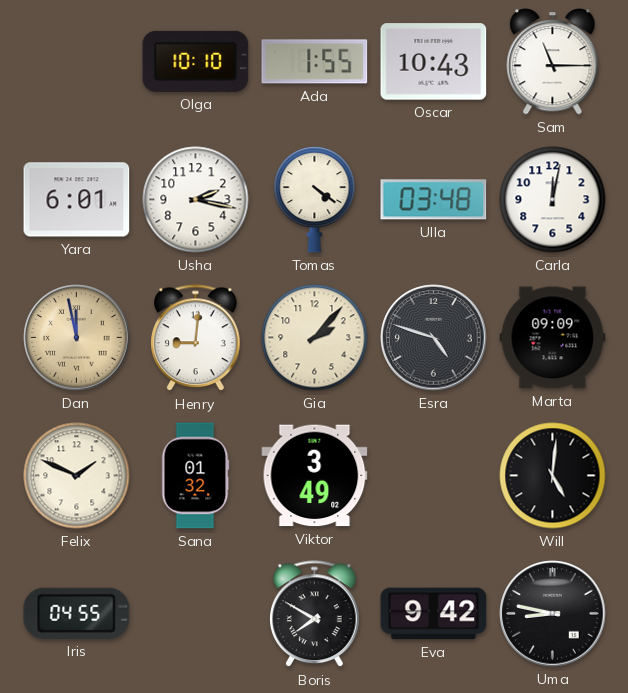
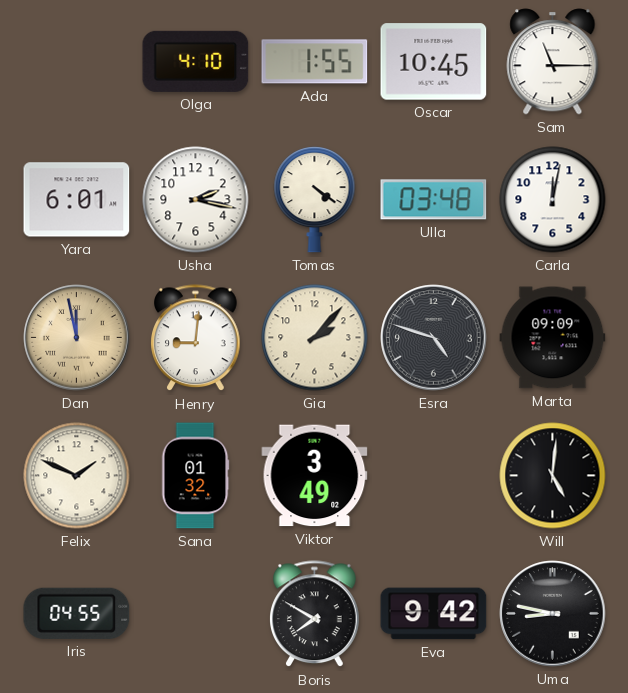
Olga: 10:10 -> 4:10
Oscar: 10:43 -> 10:45
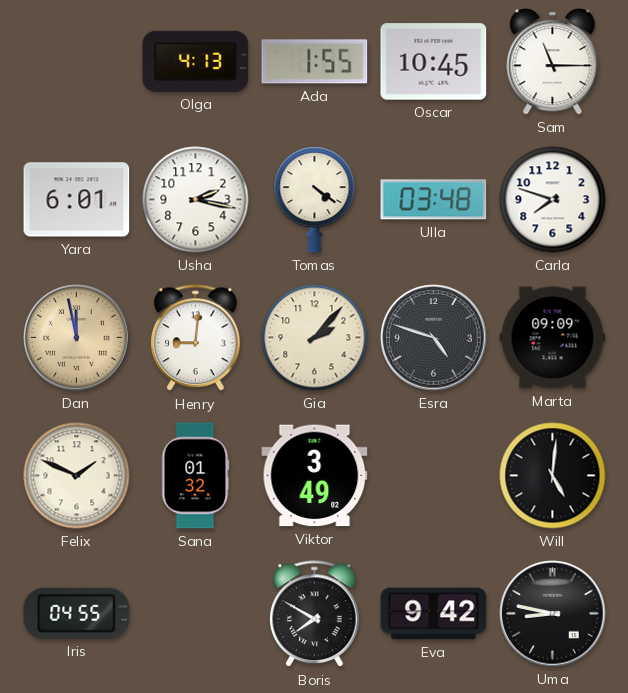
Olga: 4:10 -> 4:13
Carla: 12:02 -> 7:48
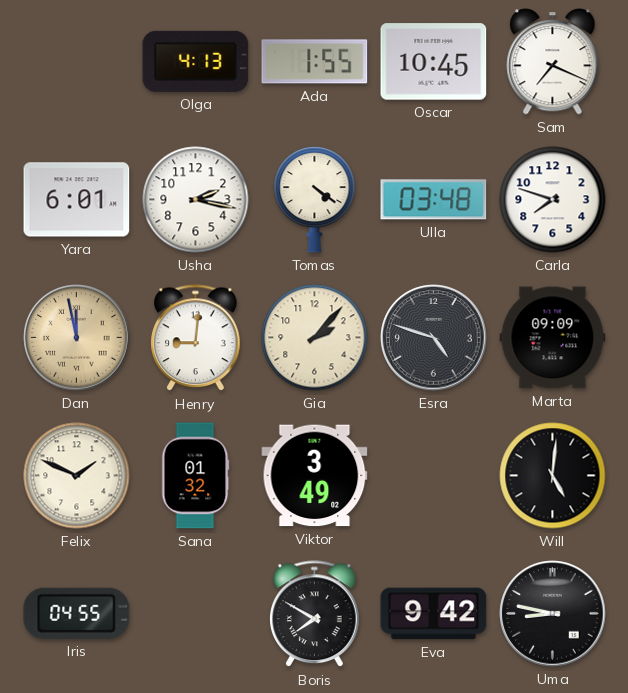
Sam: 11:15 -> 7:19
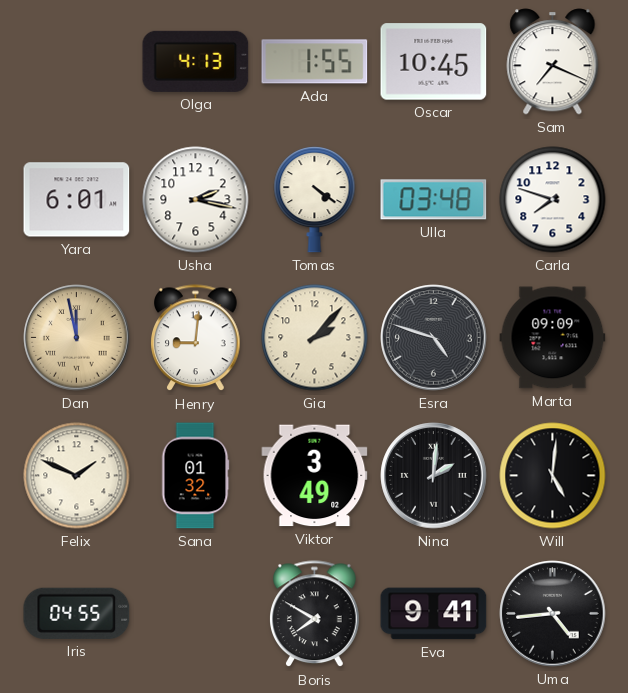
Nina: none -> 2:01
Eva: 9:42 -> 9:41
Uma: 8:47 -> 4:44
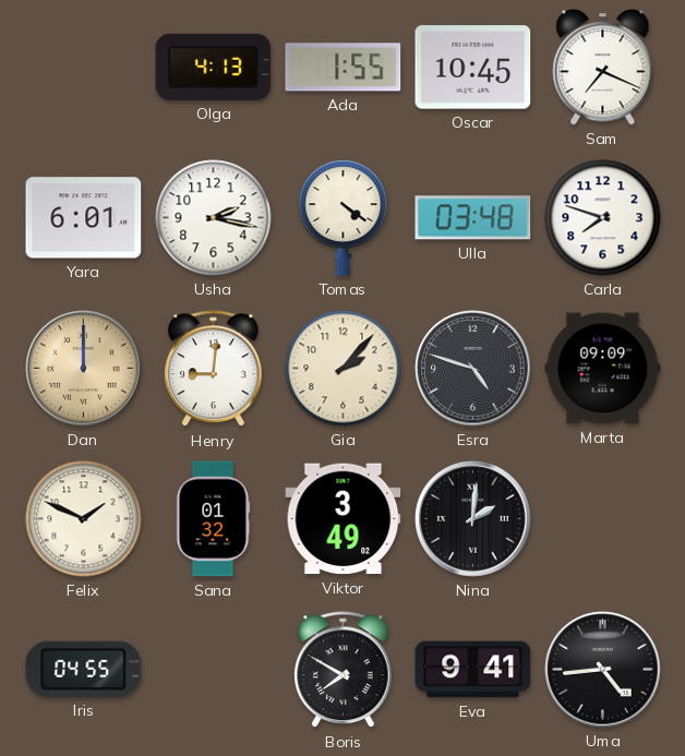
Dan: 11:58 -> 12:00
Will: 5:01 -> none
